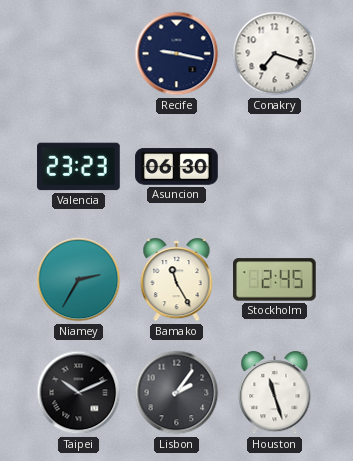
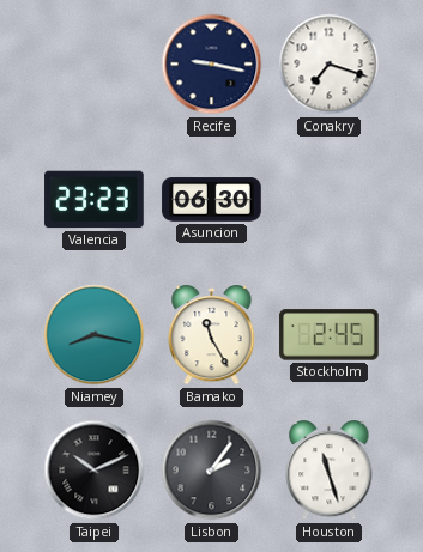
Niamey: 2:35 -> 8:17
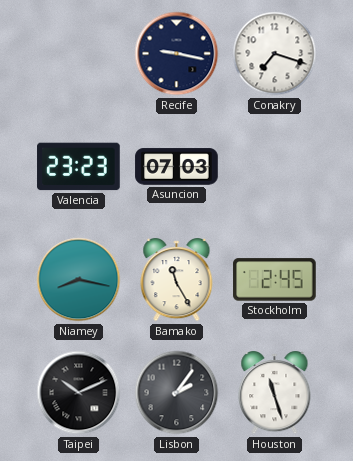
Asuncion: 06:30 -> 07:03
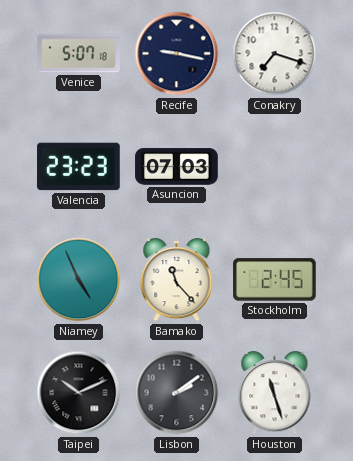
Venice: none -> 5:07
Niamey: 8:17 -> 4:56
Bamako: 11:25 -> 11:23
Lisbon: 2:06 -> 2:09
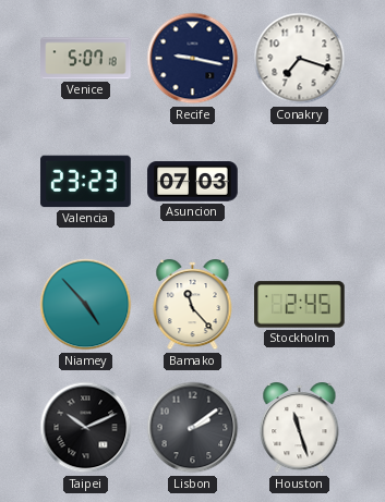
Niamey: 4:56 -> 4:53
